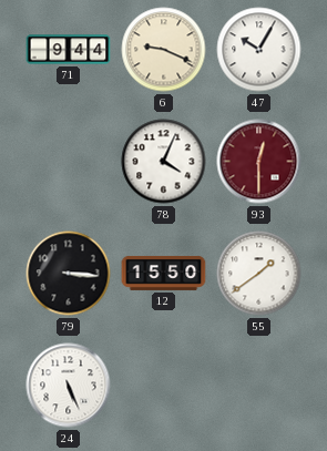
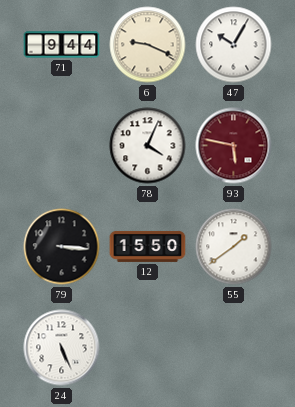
93: 12:30 -> 5:47
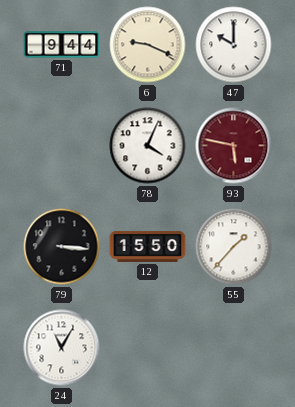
47: 10:05 -> 10:00
55: 1:39 -> 1:37
24: 5:26 -> 11:05
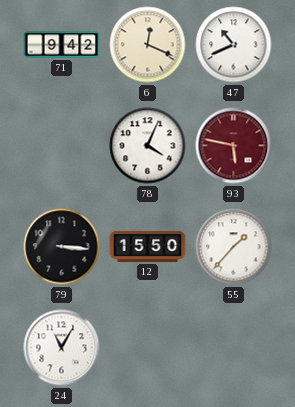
71: 9:44 -> 9:42
6: 9:19 -> 12:19
47: 10:00 -> 10:41
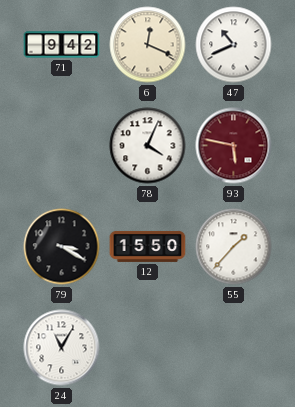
79: 3:16 -> 3:20
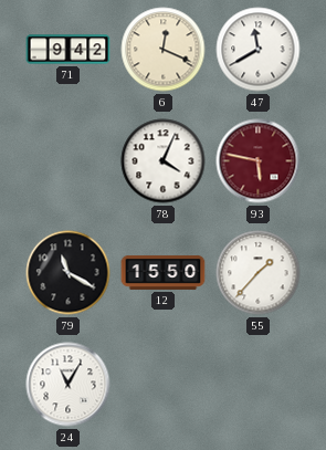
47: 10:41 -> 11:40
79: 3:20 -> 11:20
